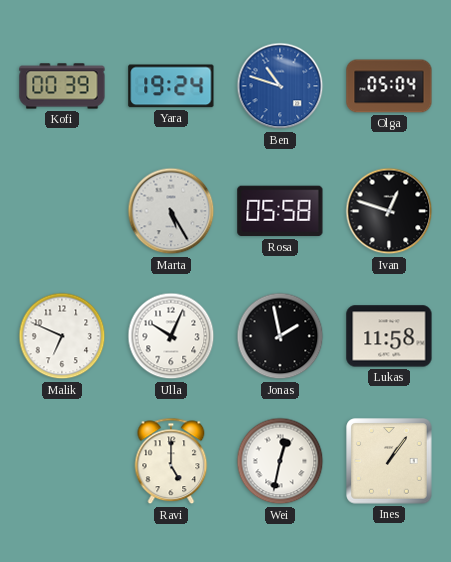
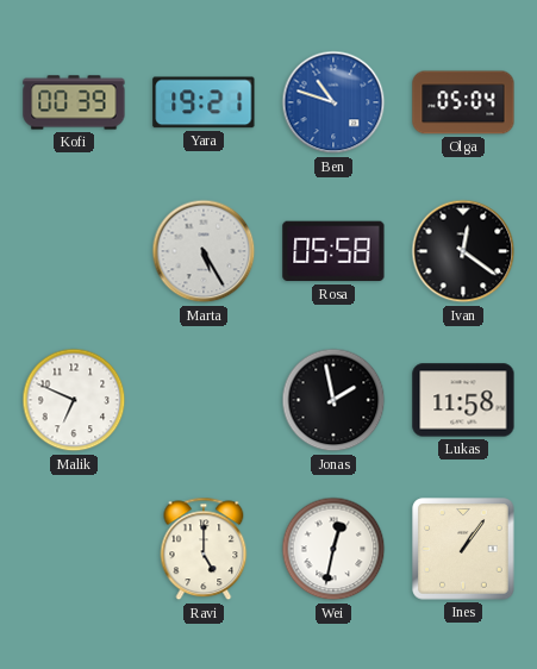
Yara: 19:24 -> 19:21
Ivan: 12:48 -> 12:21
Ulla: 10:04 -> none
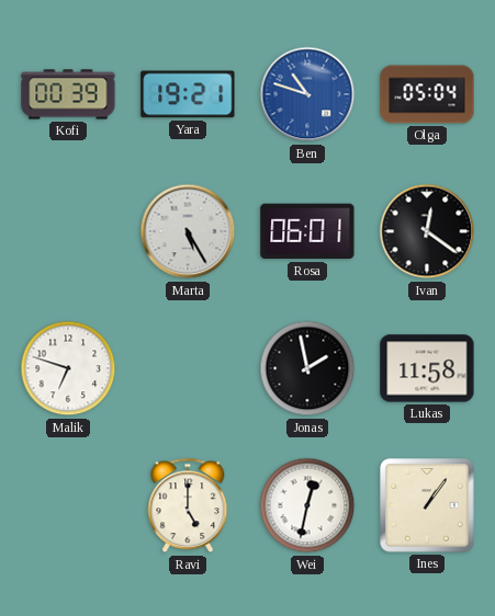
Rosa: 05:58 -> 06:01
Malik: 6:49 -> 6:48
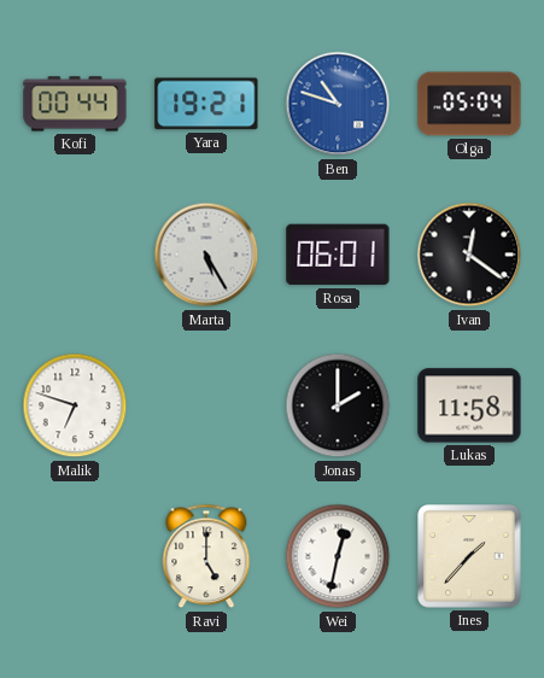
Kofi: 00:39 -> 00:44
Jonas: 1:58 -> 2:00
Ines: 1:06 -> 1:37
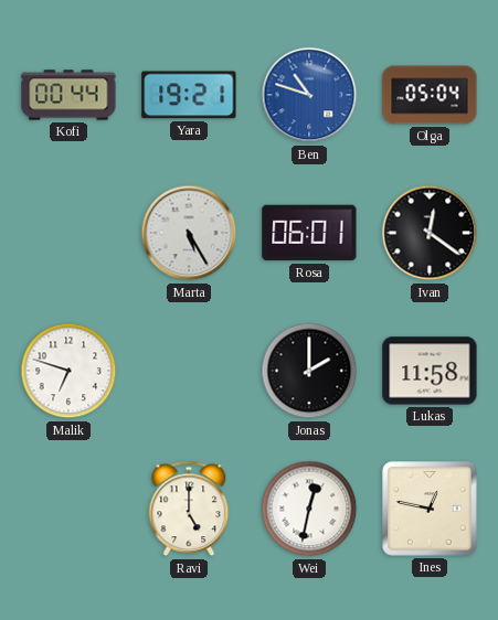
Ines: 1:37 -> 12:47
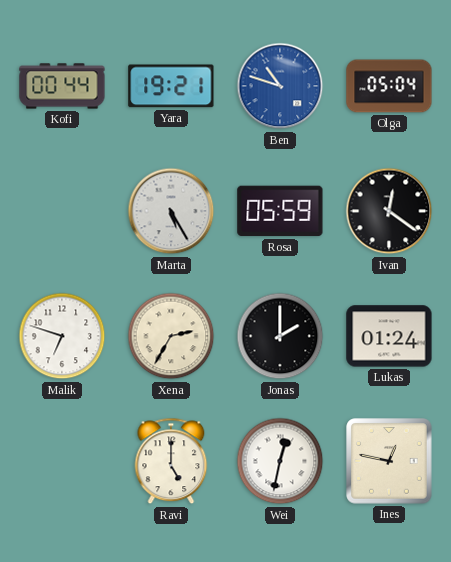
Rosa: 06:01 -> 05:59
Xena: none -> 2:35
Lukas: 11:58 -> 01:24
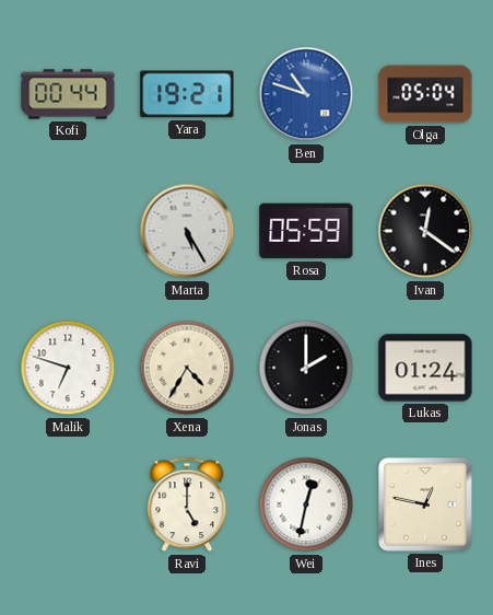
Xena: 2:35 -> 4:35
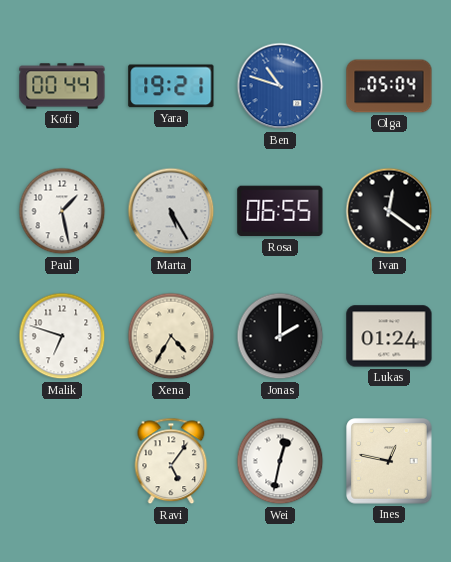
Paul: none -> 1:28
Rosa: 05:59 -> 06:55
Ravi: 5:00 -> 5:06
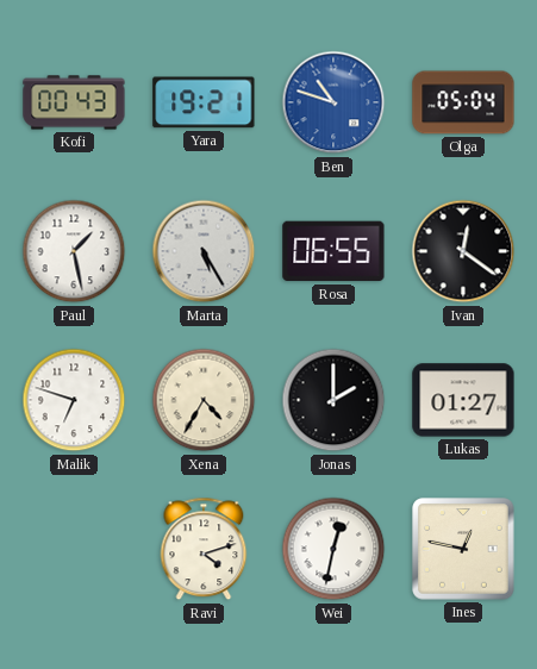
Kofi: 00:44 -> 00:43
Lukas: 01:24 -> 01:27
Ravi: 5:06 -> 4:12
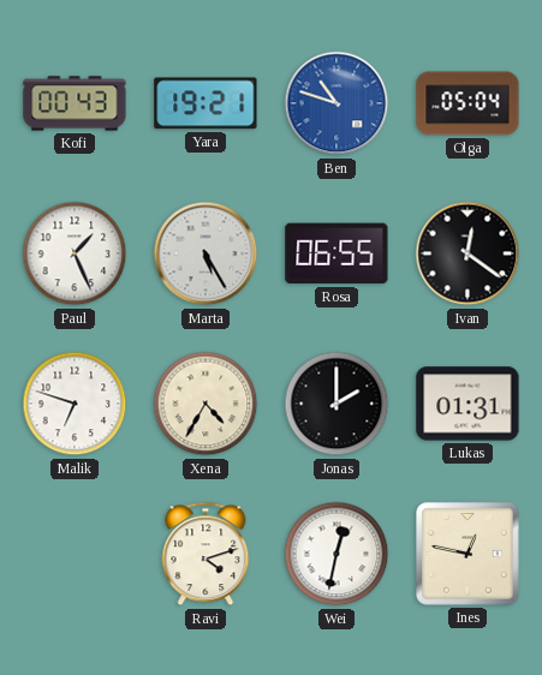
Paul: 1:28 -> 1:26
Lukas: 01:27 -> 01:31
